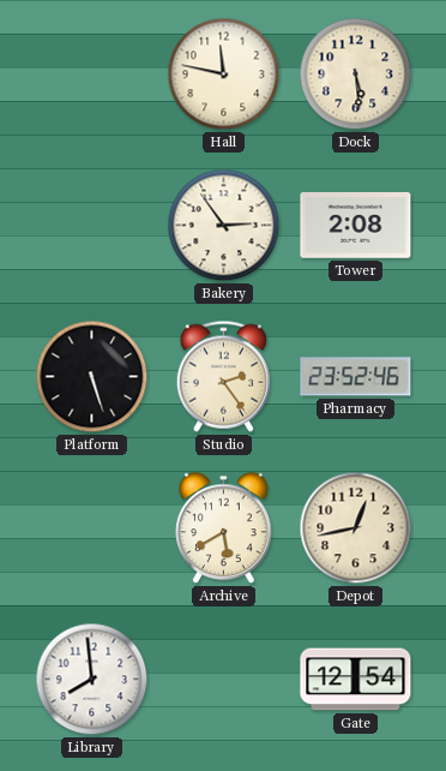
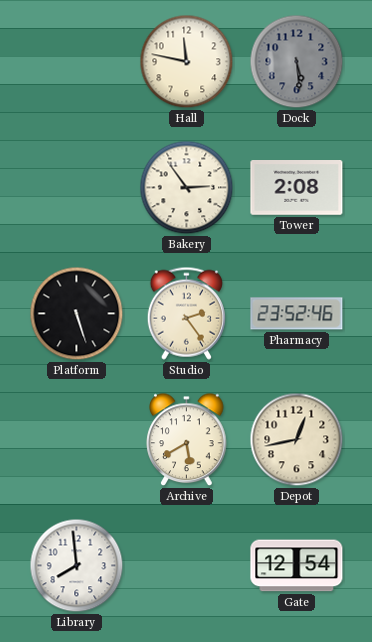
Dock dial: cream -> grey
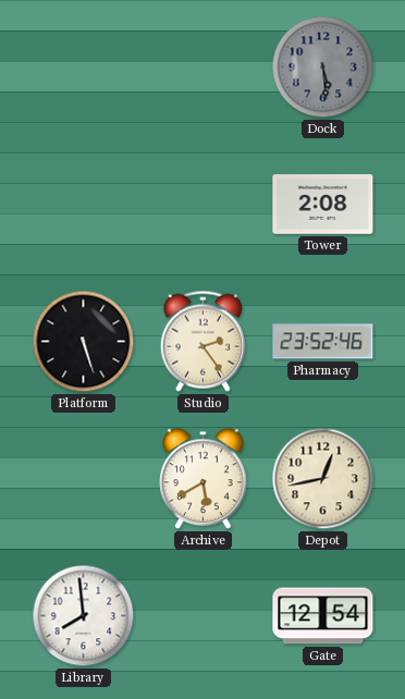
Hall: 11:47 -> none
Bakery: 2:54 -> none
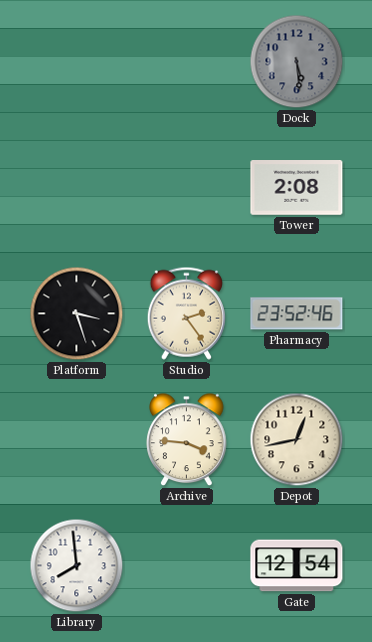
Platform: 5:27 -> 3:27
Archive: 5:40 -> 3:46
